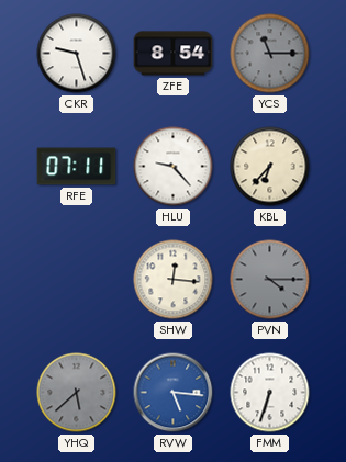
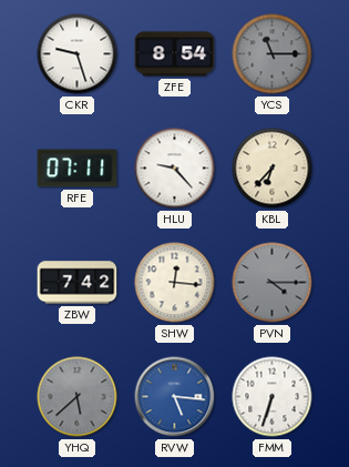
ZBW: none -> 7:42
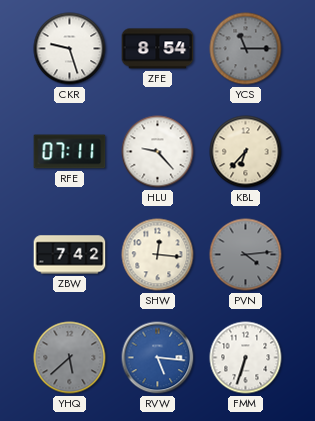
PVN: 4:15 -> 4:14
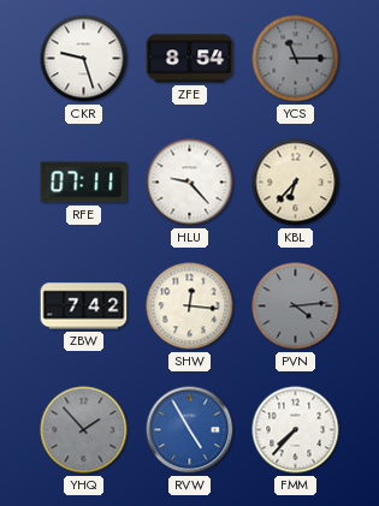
YHQ: 5:38 -> 1:53
RVW: 5:16 -> 4:55
FMM: 6:33 -> 7:37
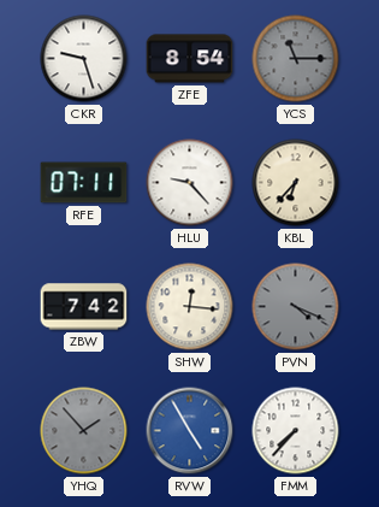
PVN: 4:14 -> 4:19
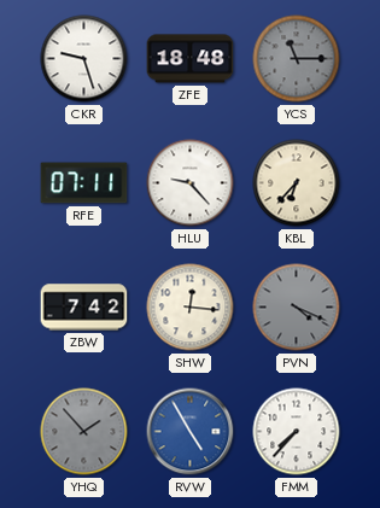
ZFE: 8:54 -> 18:48
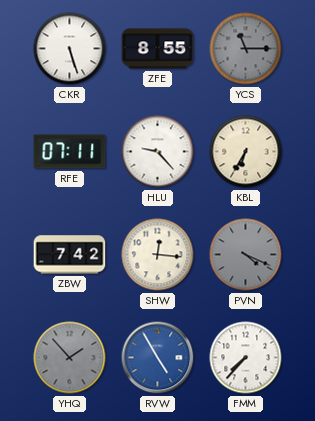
CKR: 9:27 -> 5:27
ZFE: 18:48 -> 8:55
KBL: 6:37 -> 6:35
